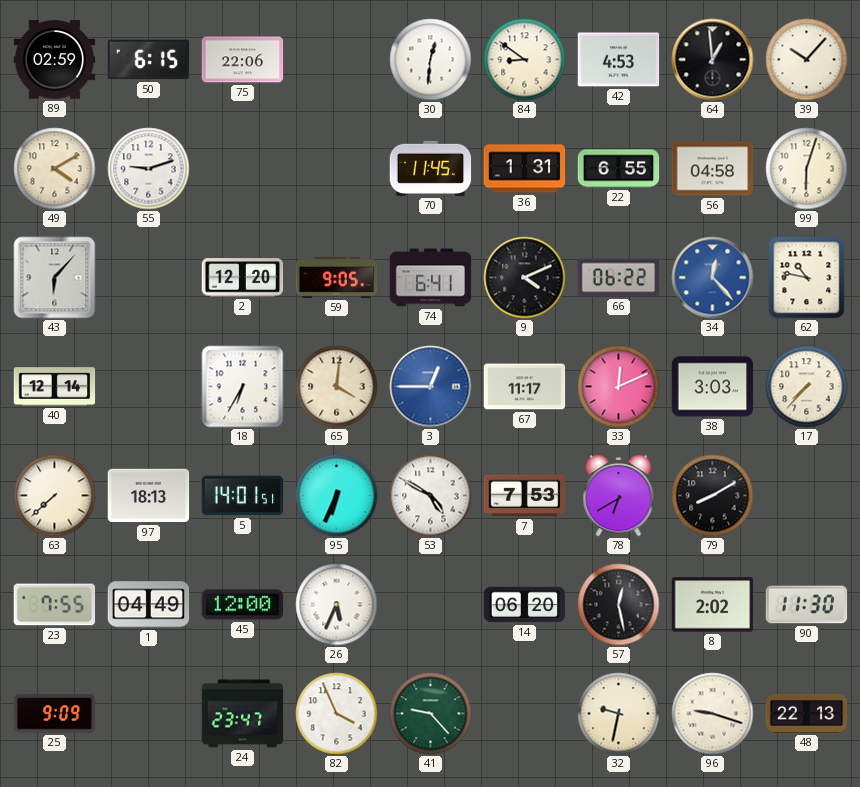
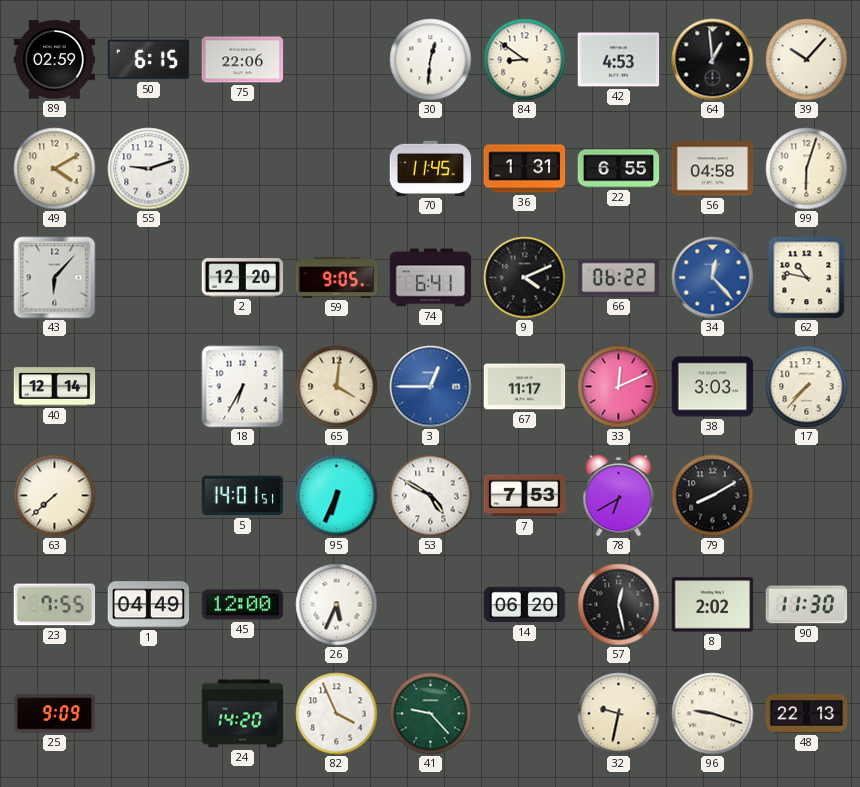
97: 18:13 -> none
24: 23:47 -> 14:20
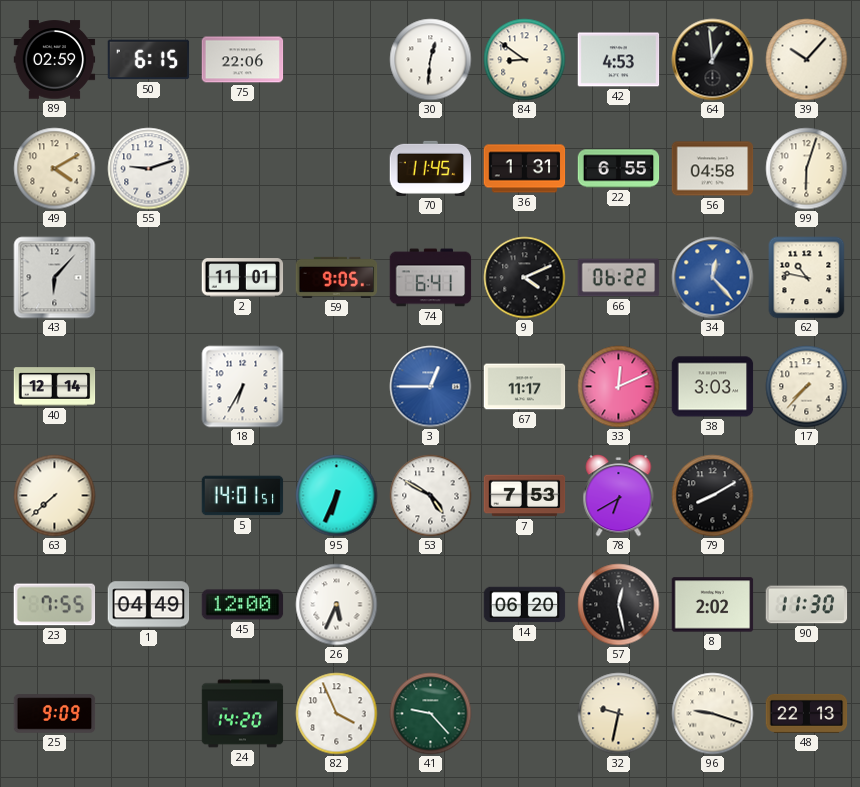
2: 12:20 -> 11:01
65: 4:01 -> none
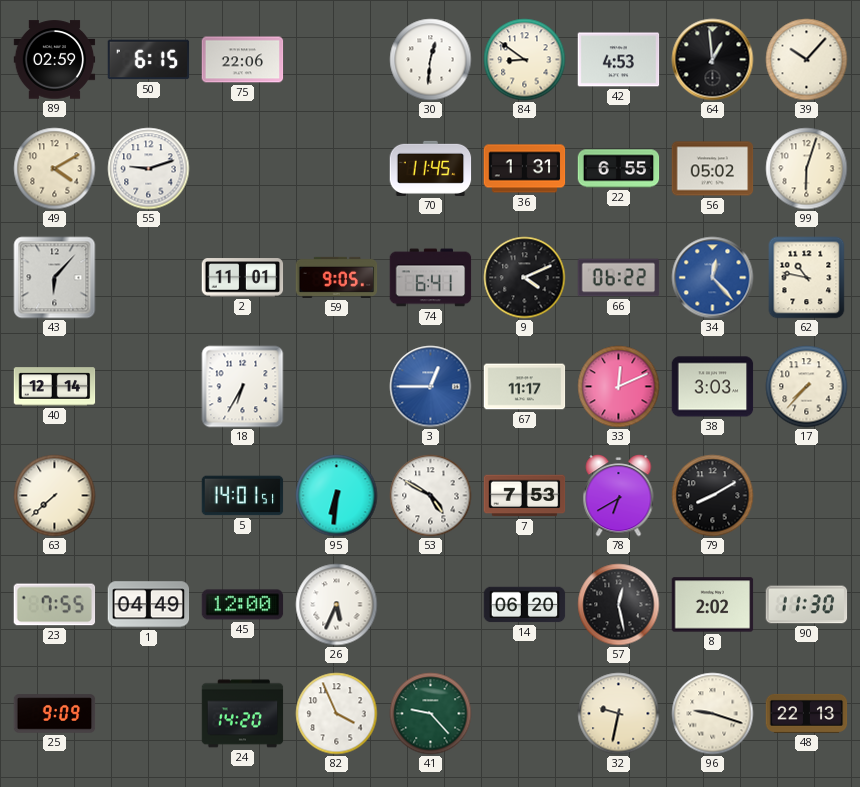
56: 04:58 -> 05:02
95: 6:34 -> 6:31
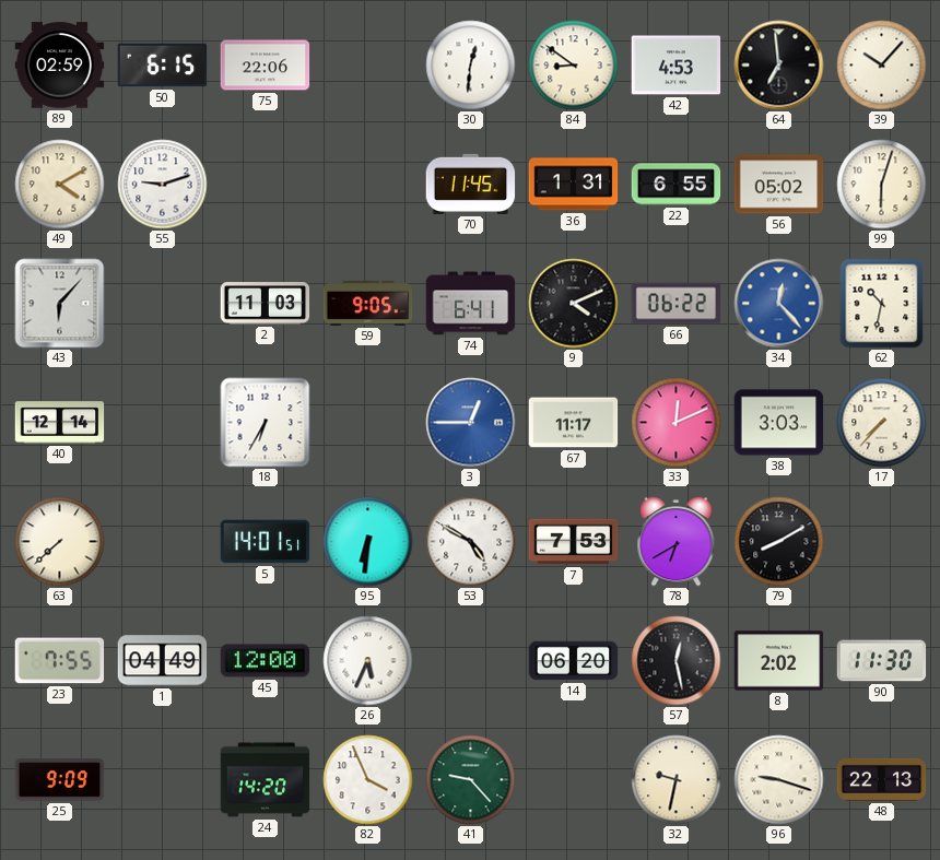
64: 12:59 -> 6:59
2: 11:01 -> 11:03
62: 10:47 -> 10:32
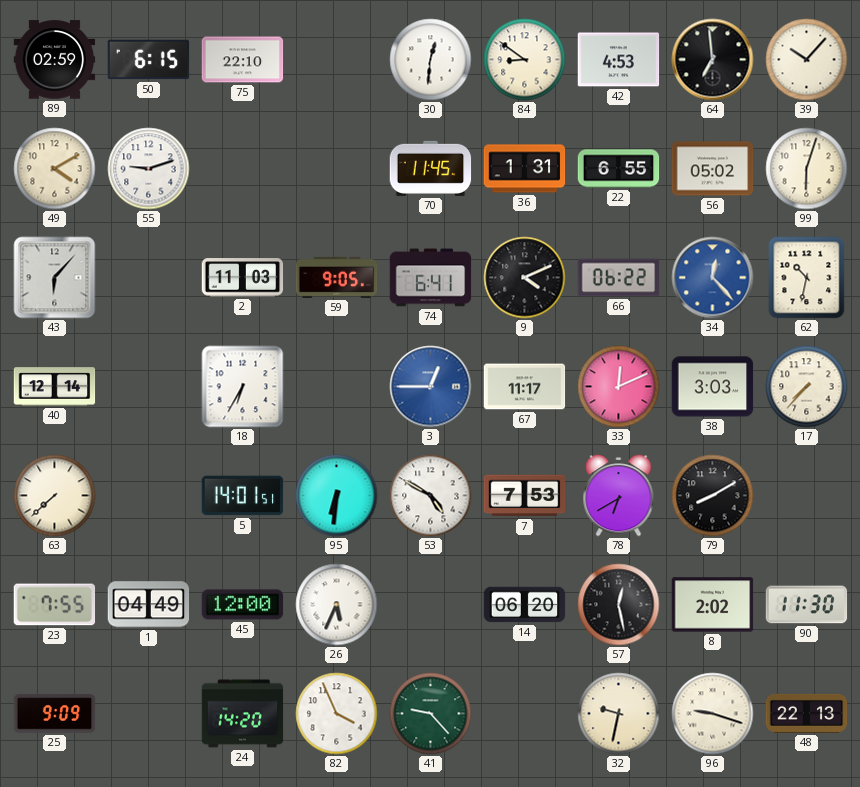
75: 22:06 -> 22:10
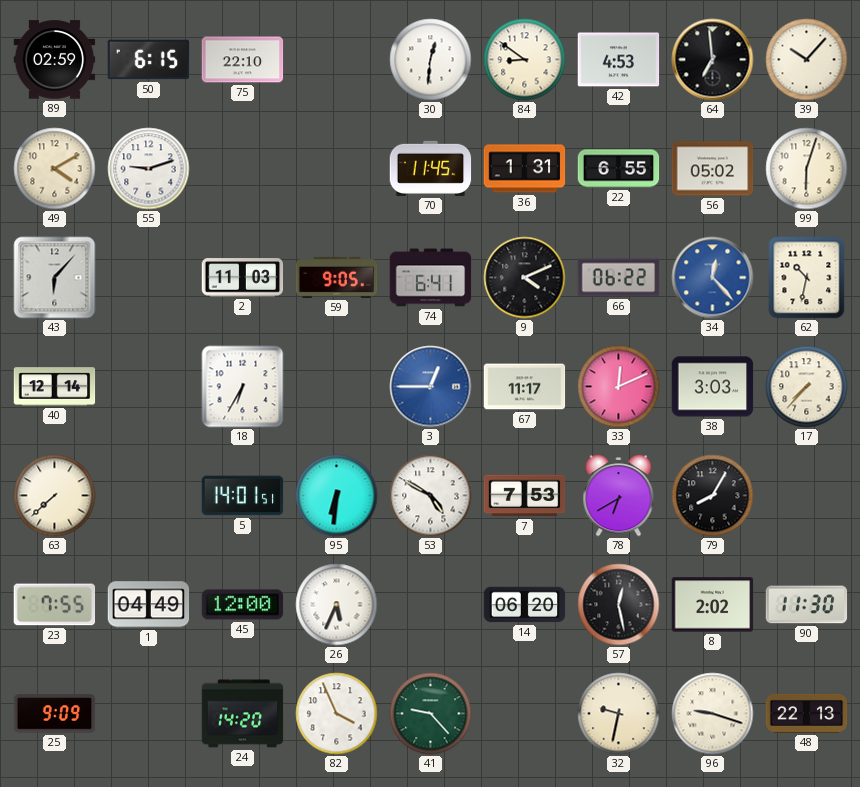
79: 8:10 -> 8:05
